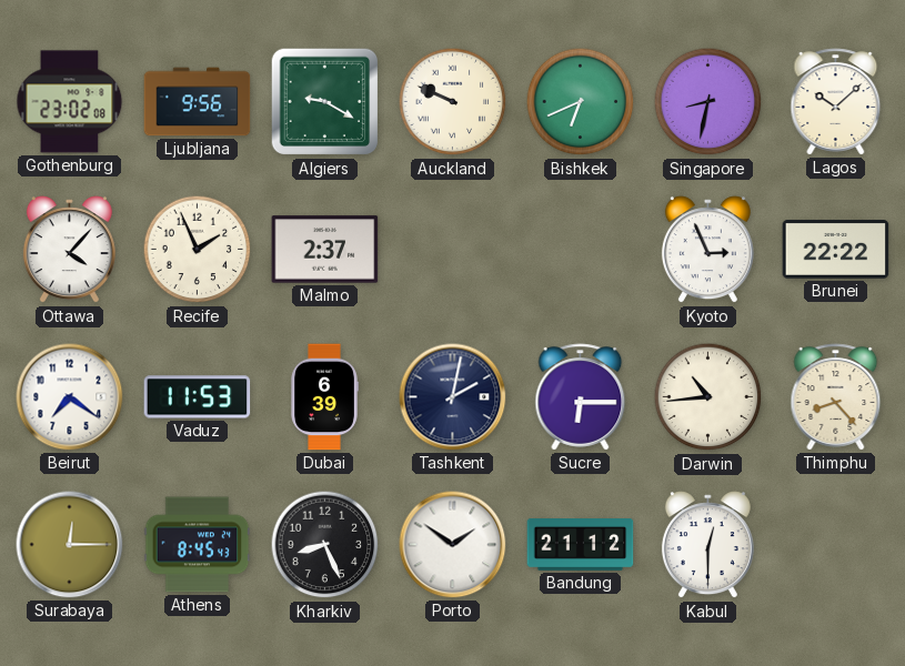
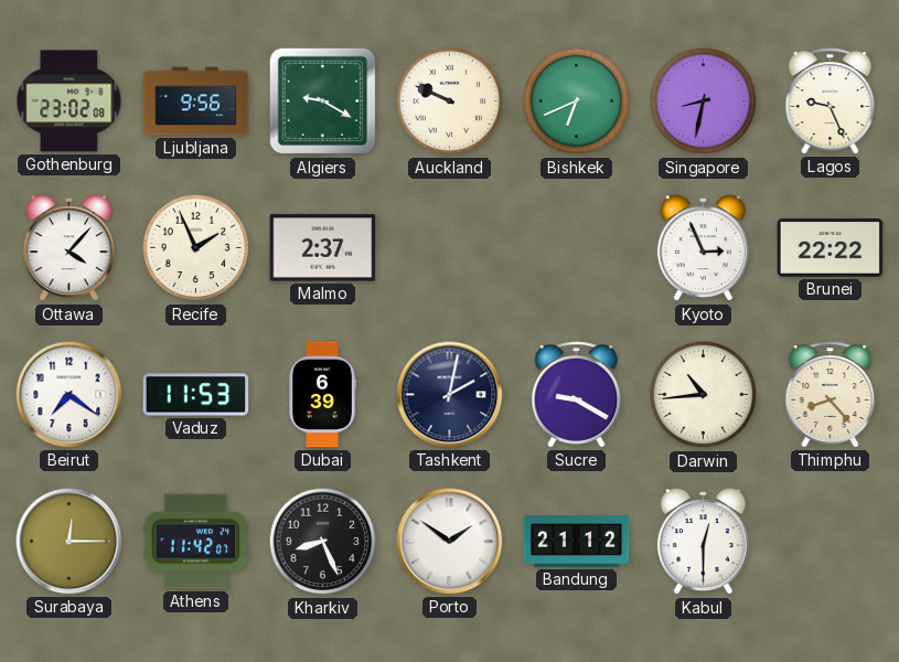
Lagos: 10:08 -> 9:26
Sucre: 6:15 -> 9:20
Athens: 8:45 -> 11:42
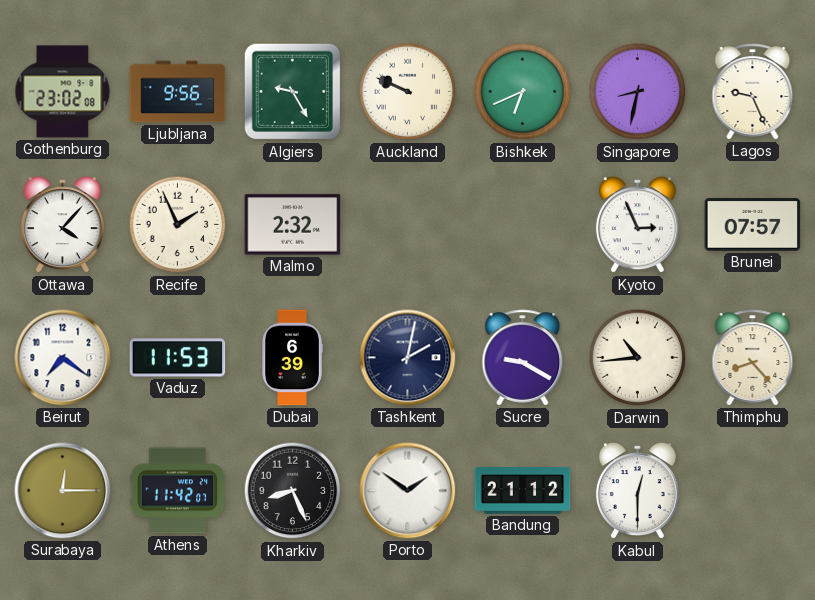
Algiers: 9:20 -> 9:25
Malmo: 2:37 -> 2:32
Brunei: 22:22 -> 07:57
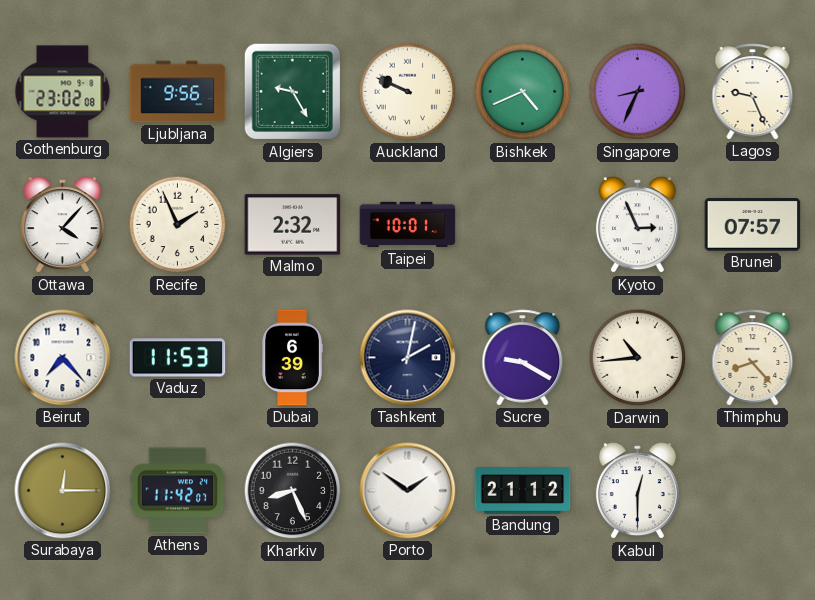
Bishkek: 6:41 -> 4:41
Singapore: 8:32 -> 8:34
Taipei: none -> 10:01
Beirut: 7:21 -> 7:23
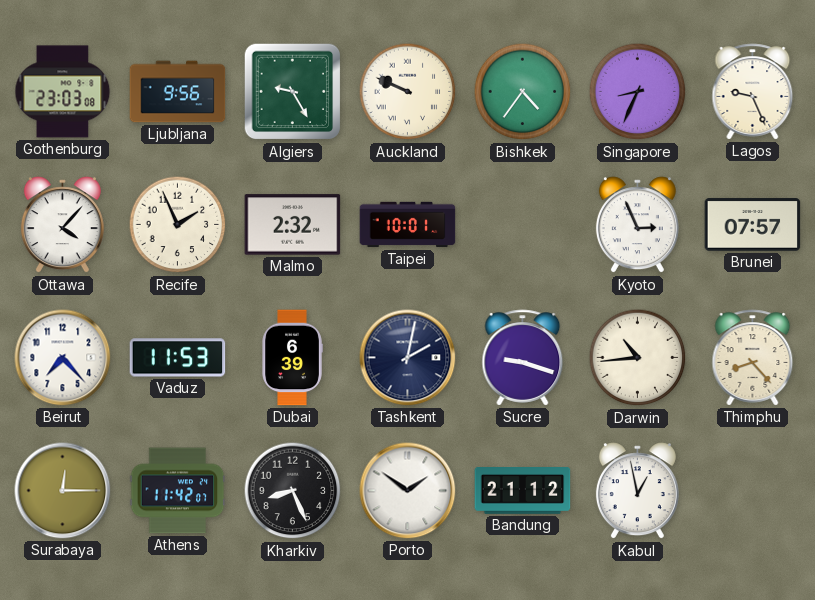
Gothenburg: 23:02 -> 23:03
Bishkek: 4:41 -> 4:36
Sucre: 9:20 -> 9:18
Kabul: 12:30 -> 12:58
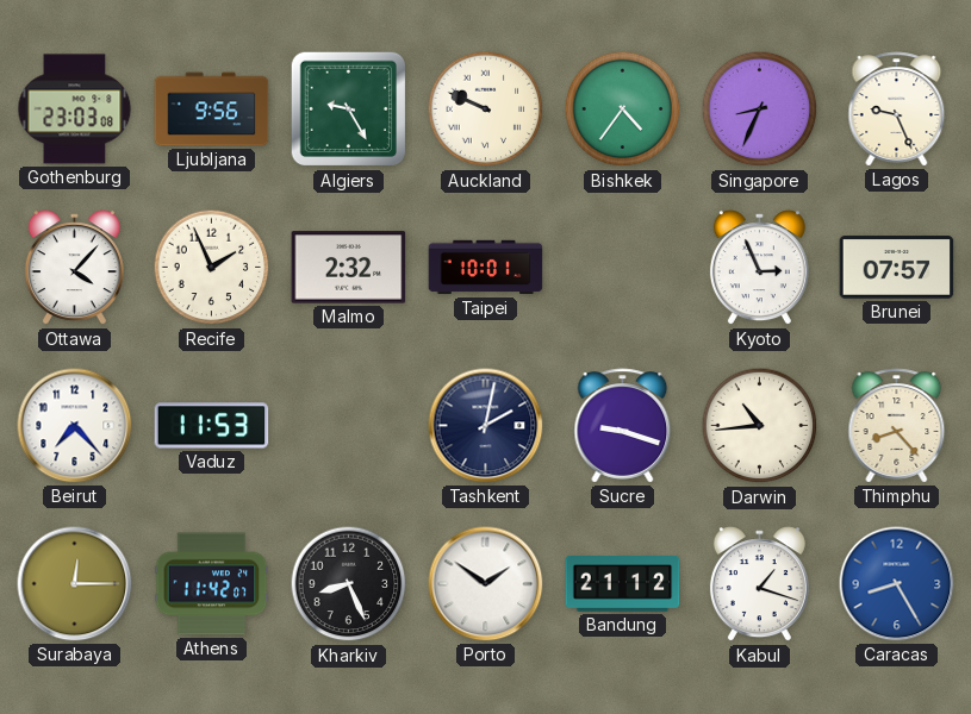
Dubai: 6:39 -> none
Kabul: 12:58 -> 1:18
Caracas: none -> 8:25
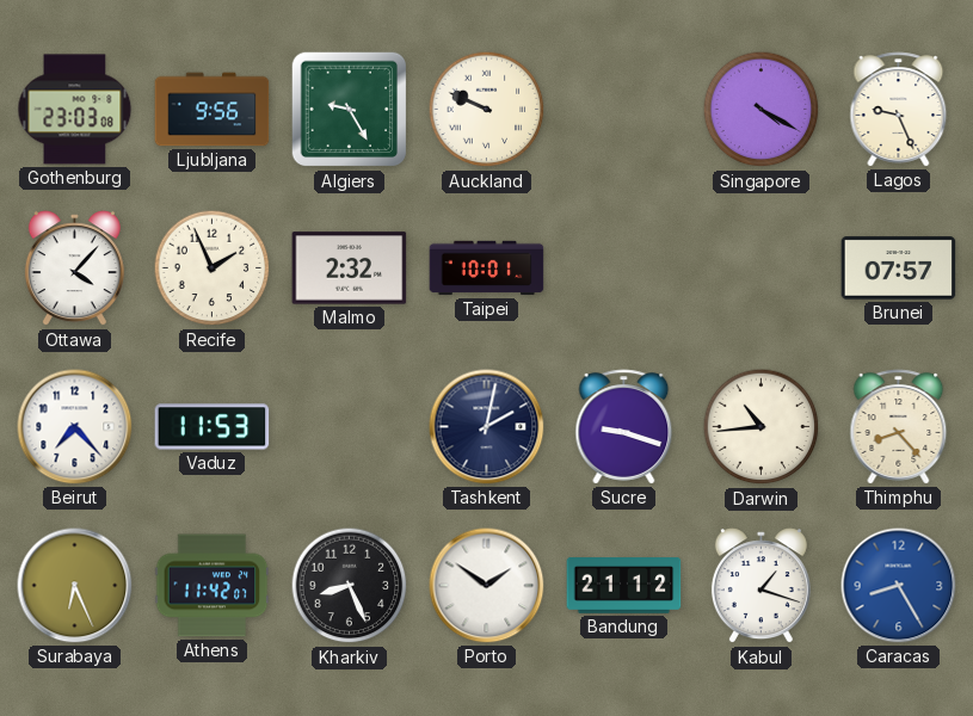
Bishkek: 4:36 -> none
Singapore: 8:34 -> 4:20
Kyoto: 2:56 -> none
Surabaya: 12:15 -> 6:26
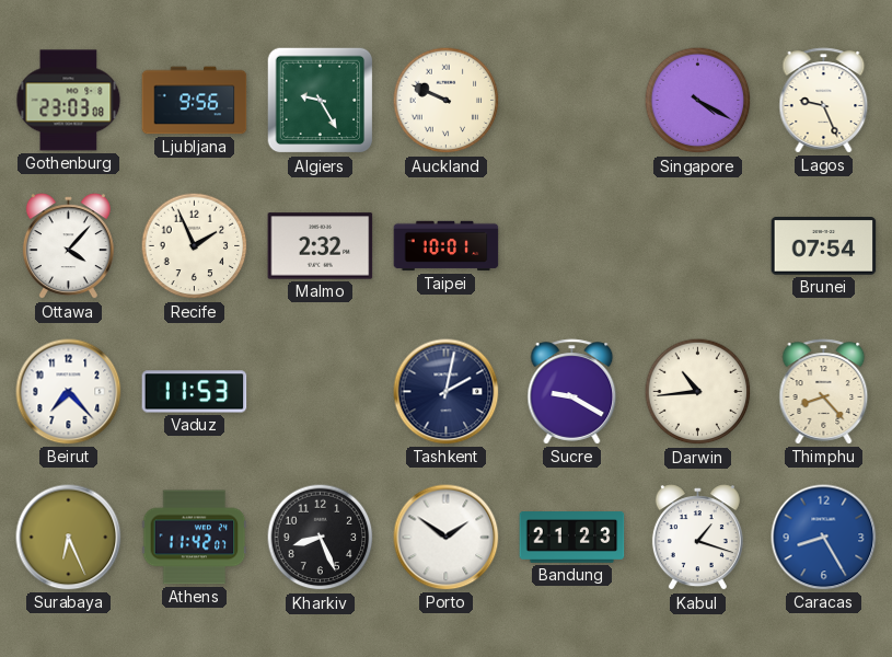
Brunei: 07:57 -> 07:54
Sucre: 9:18 -> 9:20
Bandung: 21:12 -> 21:23
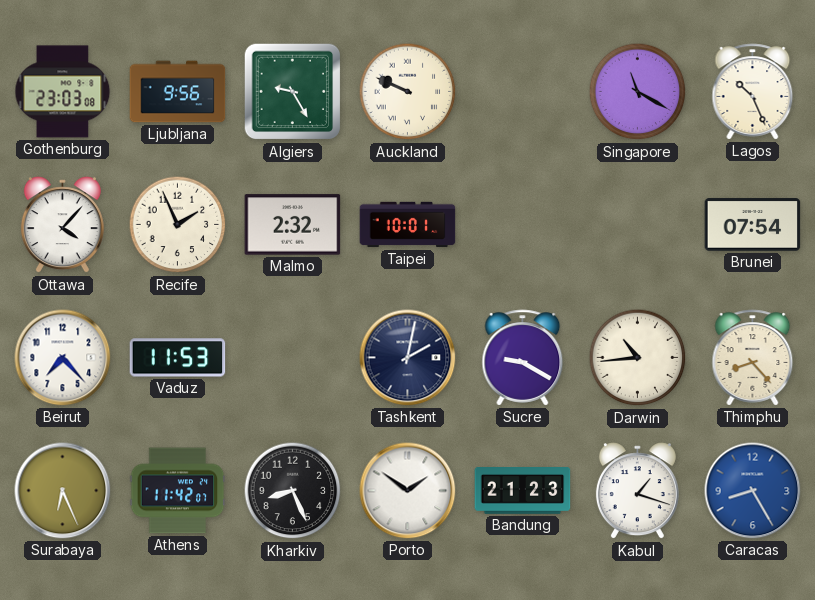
Singapore: 4:20 -> 11:20
Lagos: 9:26 -> 10:26
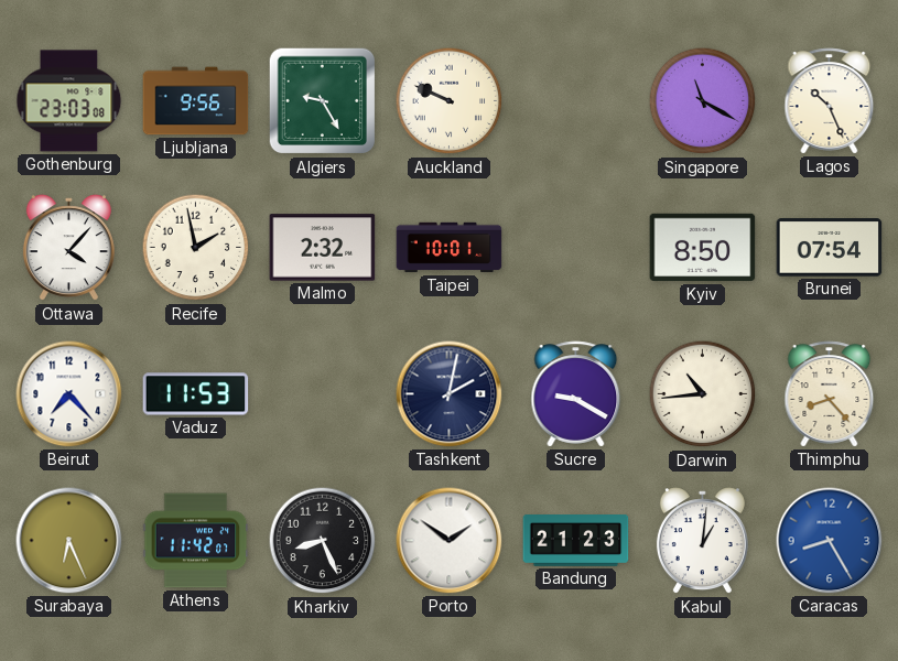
Recife: 1:56 -> 1:58
Kyiv: none -> 8:50
Kabul: 1:18 -> 1:01
